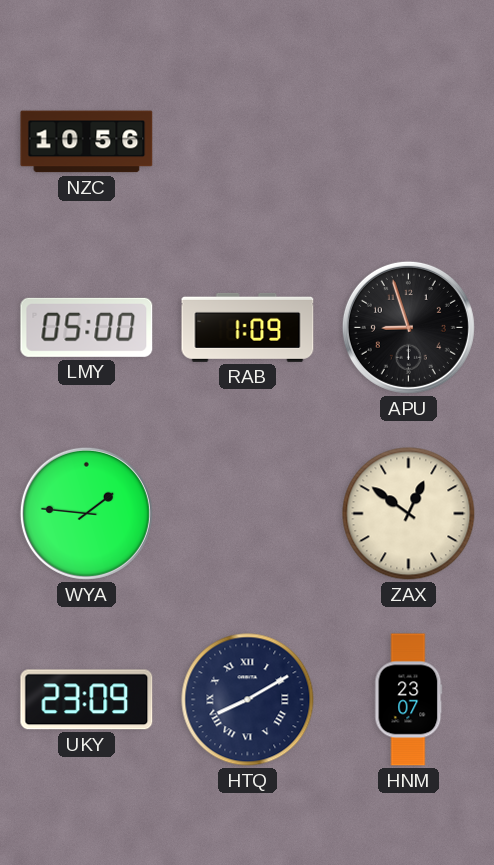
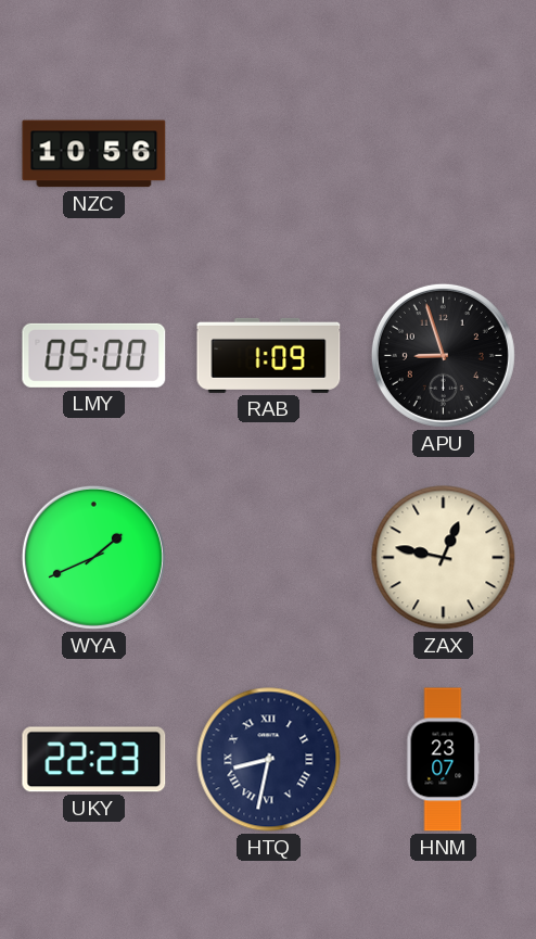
WYA: 1:46 -> 1:41
ZAX: 12:51 -> 12:47
UKY: 23:09 -> 22:23
HTQ: 8:10 -> 8:32
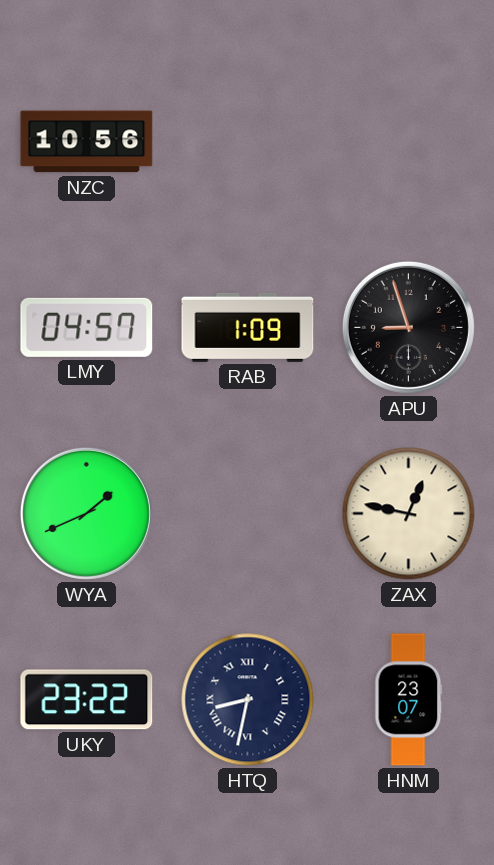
LMY: 05:00 -> 04:57
UKY: 22:23 -> 23:22
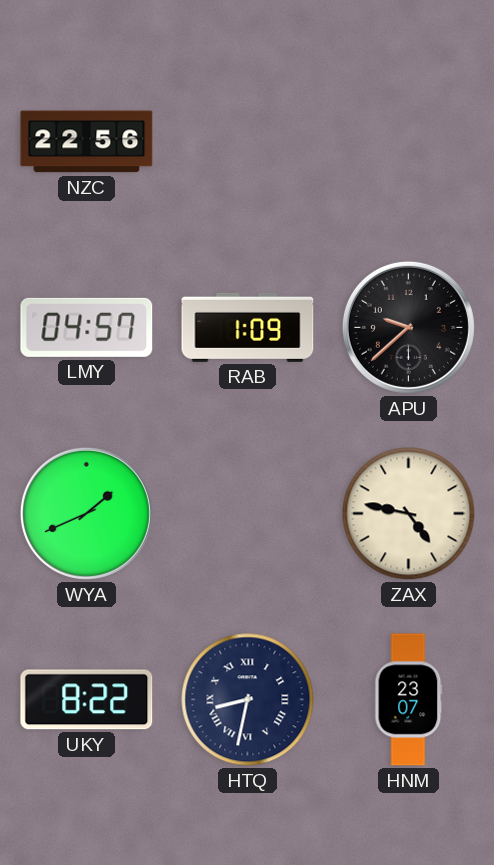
NZC: 10:56 -> 22:56
APU: 8:57 -> 9:38
ZAX: 12:47 -> 4:47
UKY: 23:22 -> 8:22
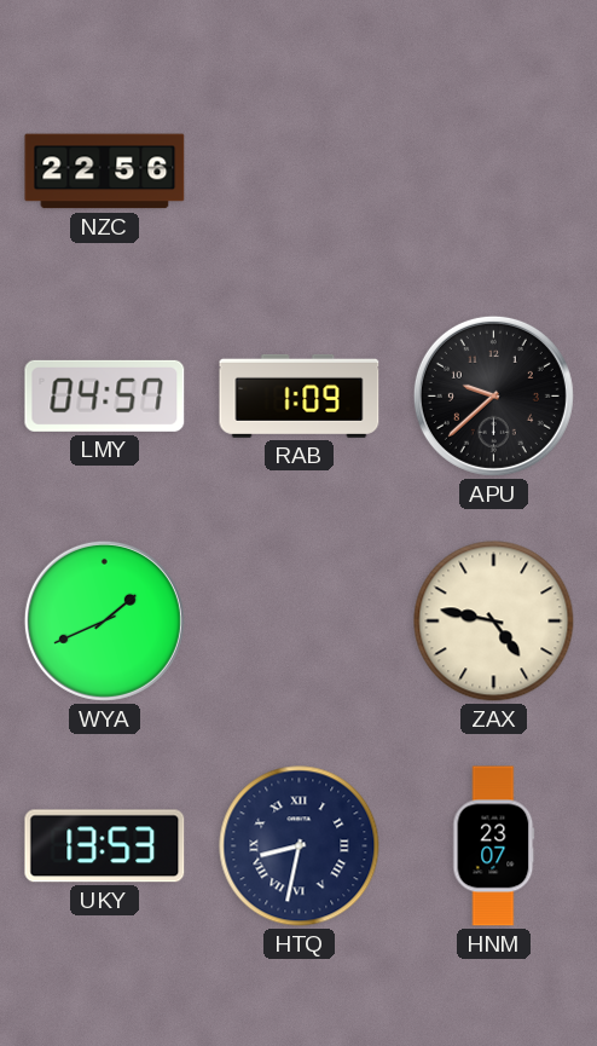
UKY: 8:22 -> 13:53
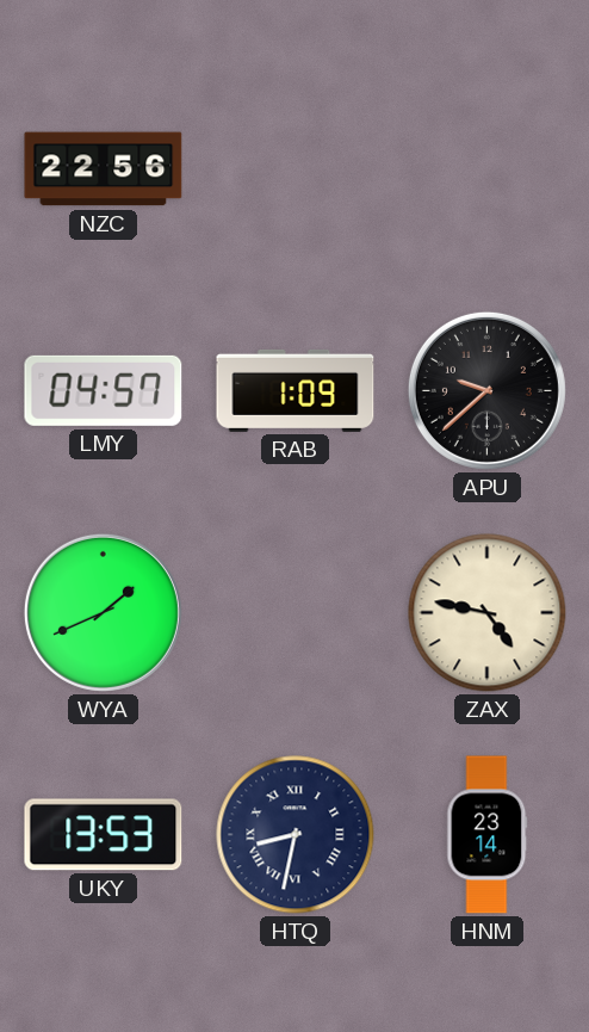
HNM: 23:07 -> 23:14
